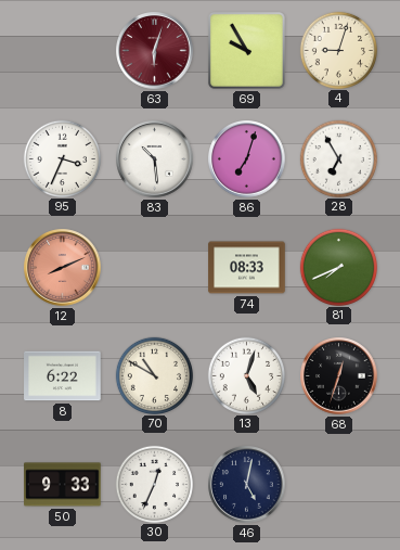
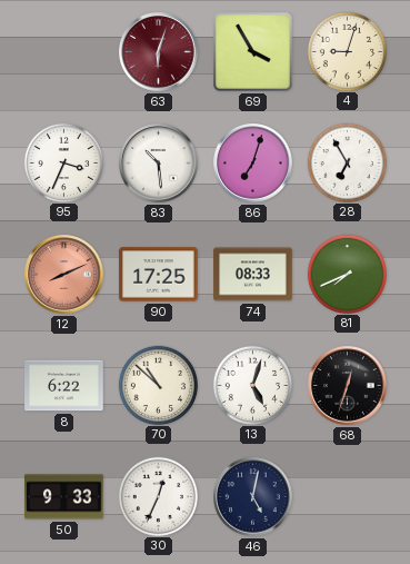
69: 9:55 -> 3:55
90: none -> 17:25
70: 10:50 -> 10:52
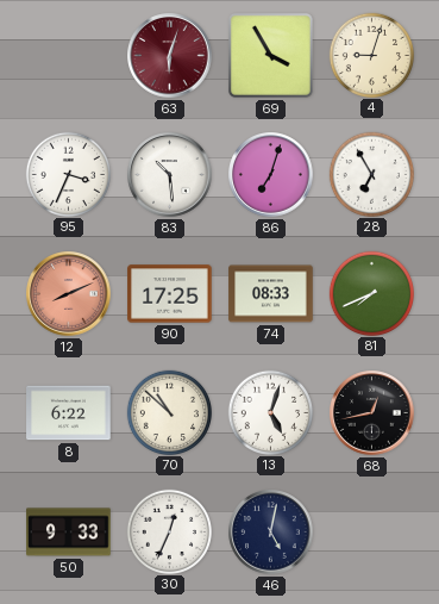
68: 12:33 -> 12:43
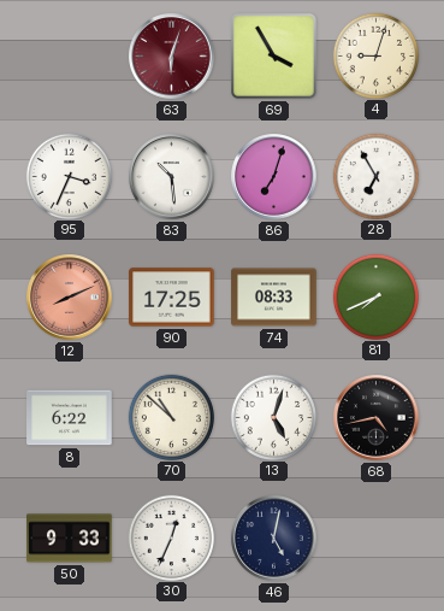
68: 12:43 -> 4:43
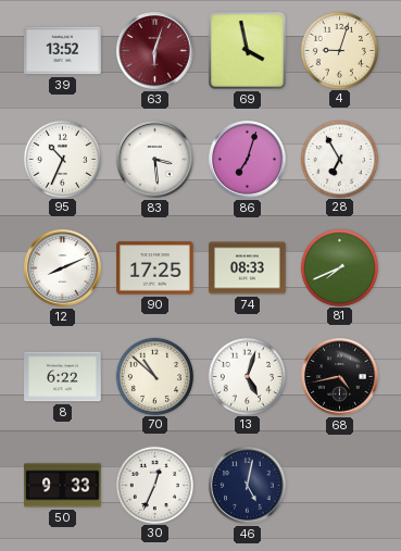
39: none -> 13:52
69: 3:55 -> 3:58
95: 3:34 -> 10:34
83: 10:29 -> 3:29
12 dial: salmon -> white
